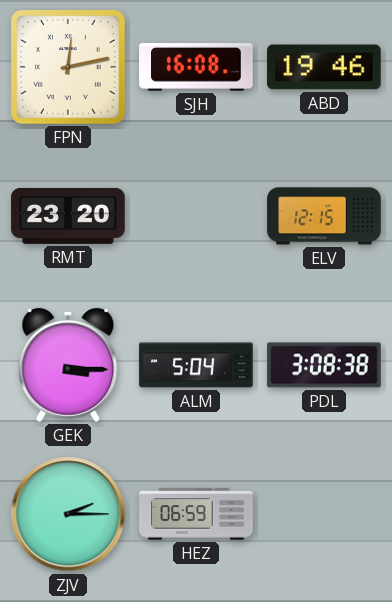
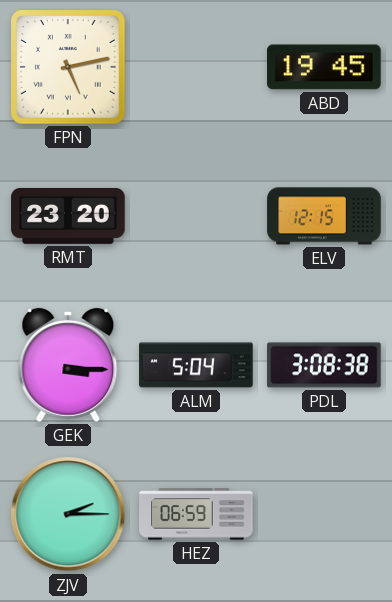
FPN: 12:13 -> 5:13
SJH: 16:08 -> none
ABD: 19:46 -> 19:45
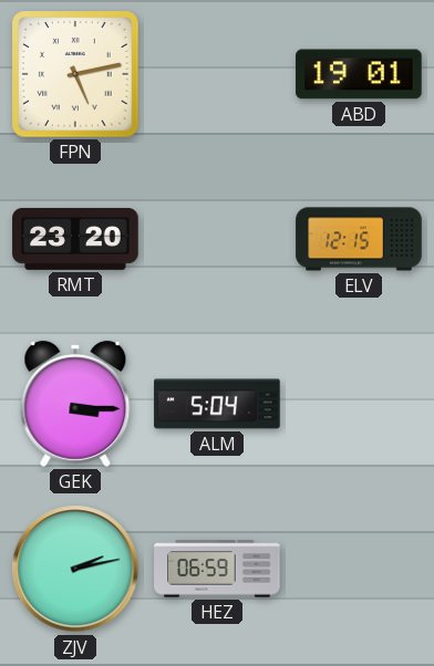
ABD: 19:45 -> 19:01
PDL: 3:08 -> none
ZJV: 2:15 -> 2:13
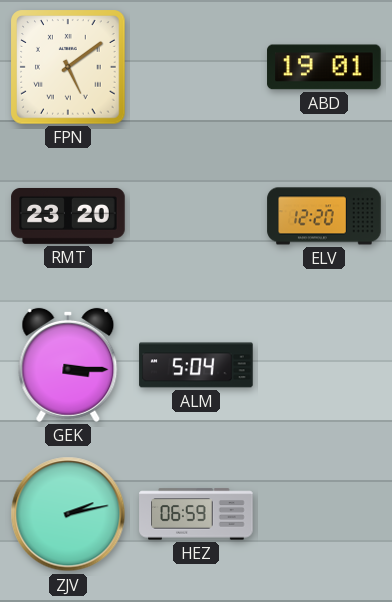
FPN: 5:13 -> 5:09
ELV: 12:15 -> 12:20
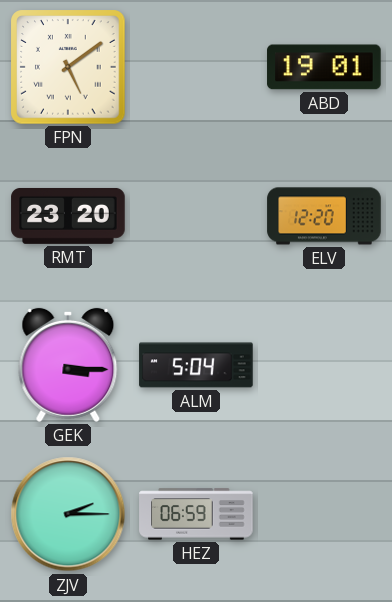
ZJV: 2:13 -> 2:15
